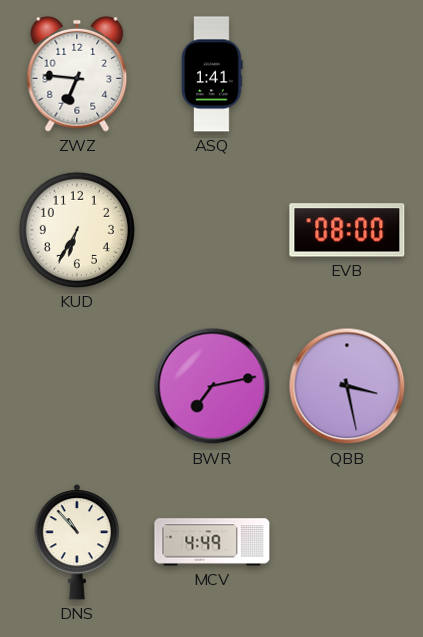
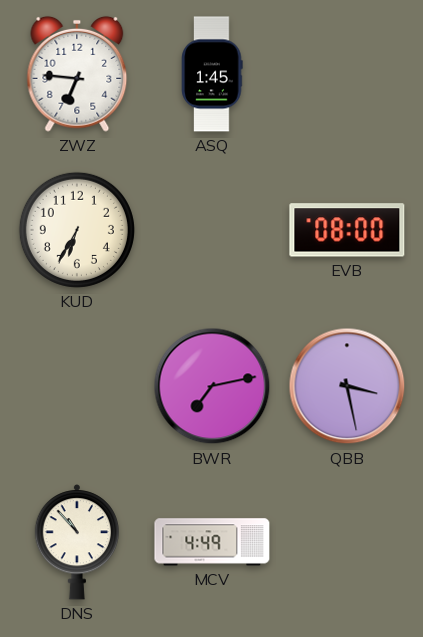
ASQ: 1:41 -> 1:45
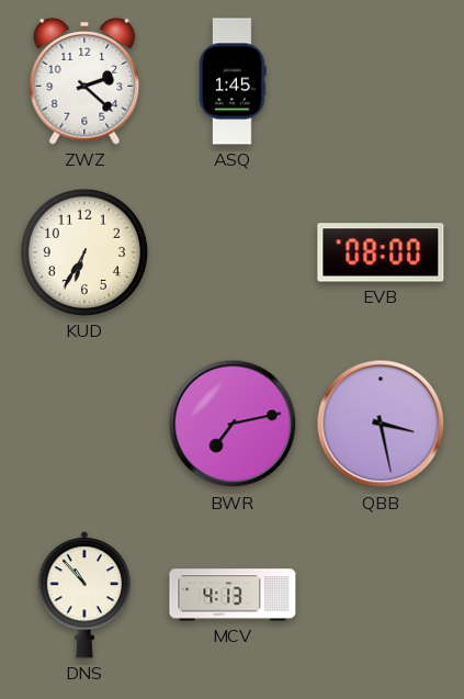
ZWZ: 6:46 -> 2:22
MCV: 4:49 -> 4:13
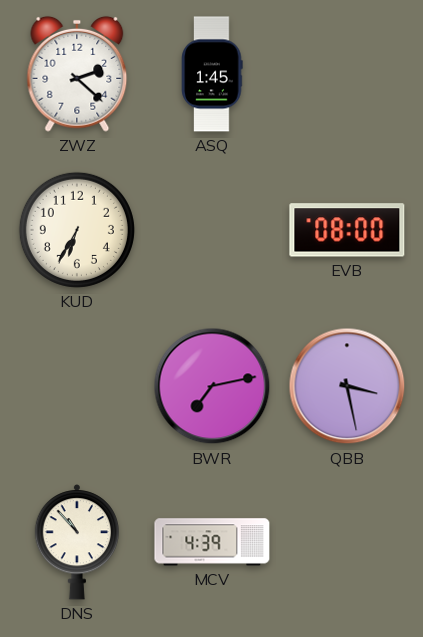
MCV: 4:13 -> 4:39
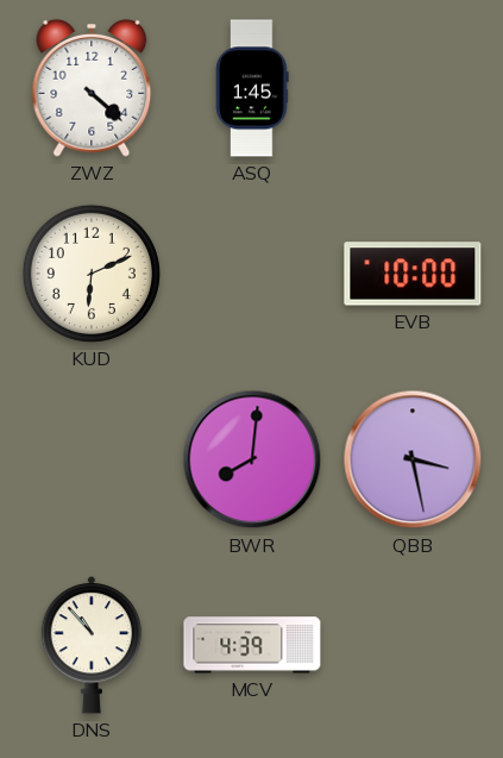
ZWZ: 2:22 -> 4:22
KUD: 6:35 -> 6:11
EVB: 08:00 -> 10:00
BWR: 7:13 -> 8:01
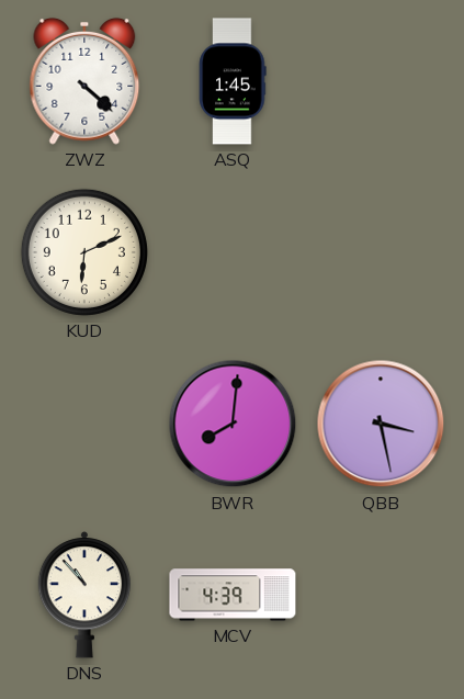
EVB: 10:00 -> none
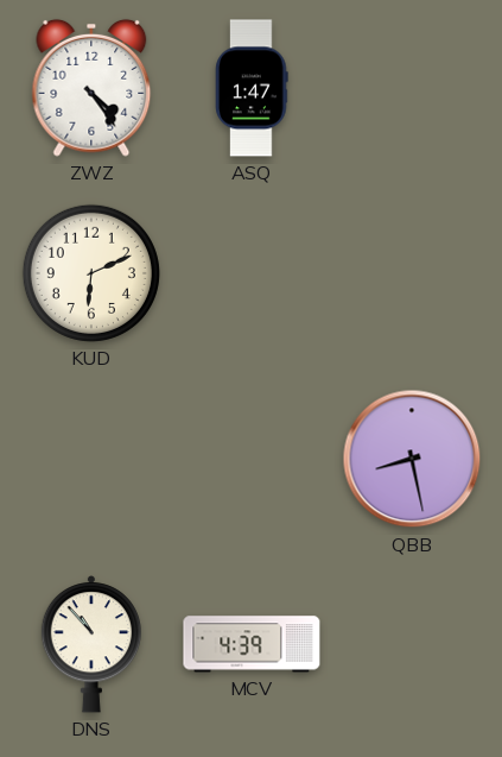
ZWZ: 4:22 -> 4:24
ASQ: 1:45 -> 1:47
BWR: 8:01 -> none
QBB: 3:28 -> 8:28
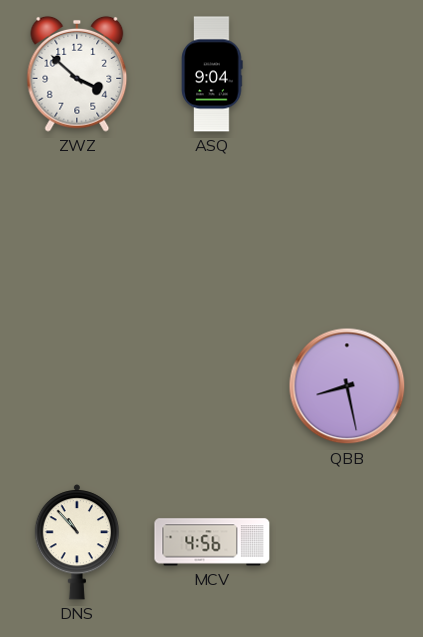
ZWZ: 4:24 -> 3:52
ASQ: 1:47 -> 9:04
KUD: 6:11 -> none
MCV: 4:39 -> 4:56
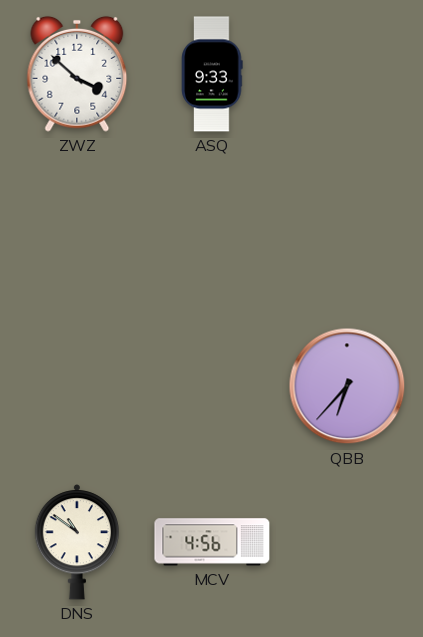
ASQ: 9:04 -> 9:33
QBB: 8:28 -> 6:37
DNS: 10:53 -> 10:51
